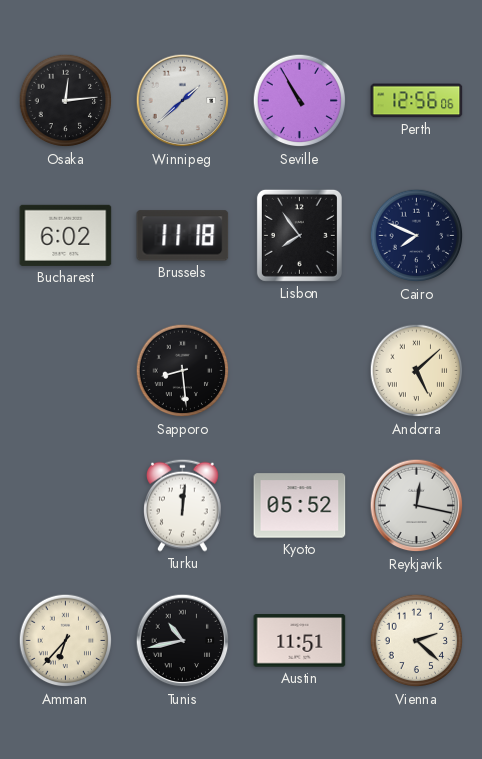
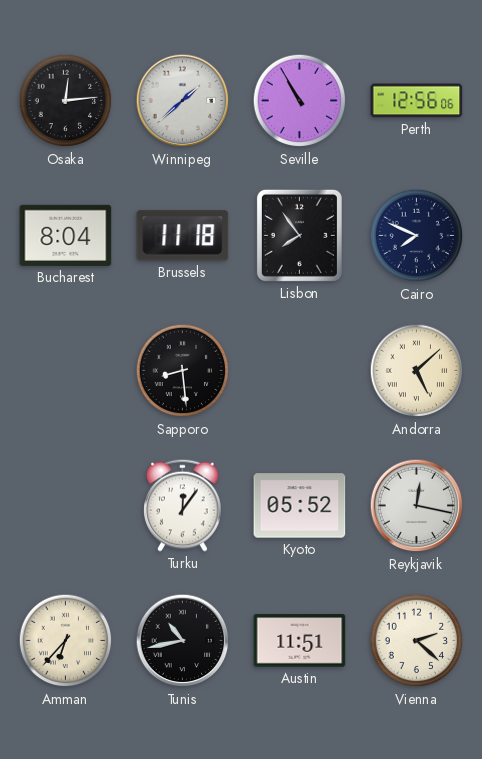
Bucharest: 6:02 -> 8:04
Turku: 12:01 -> 12:06
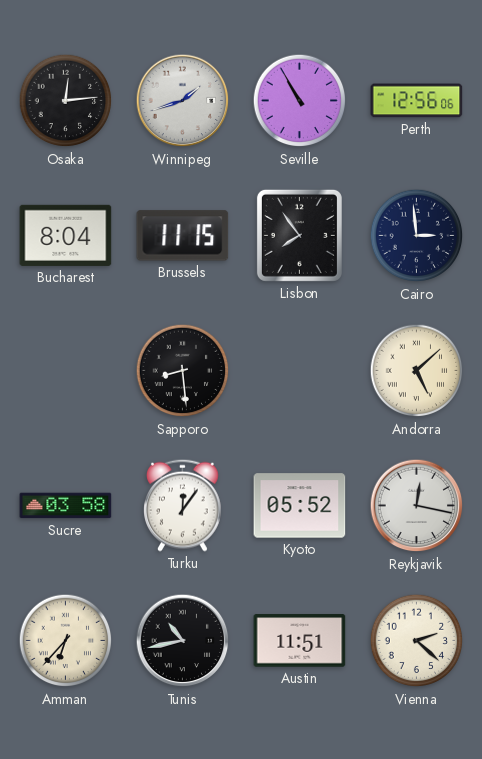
Winnipeg: 1:38 -> 1:42
Brussels: 11:18 -> 11:15
Cairo: 7:49 -> 2:59
Sucre: none -> 03:58
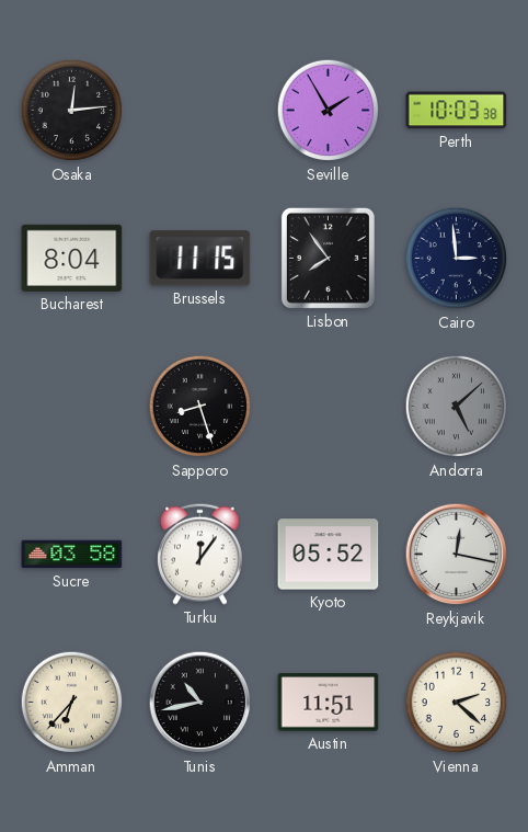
Winnipeg: 1:42 -> none
Seville: 10:55 -> 1:55
Perth: 12:56 -> 10:03
Sapporo: 8:29 -> 8:27
Andorra dial: cream -> grey
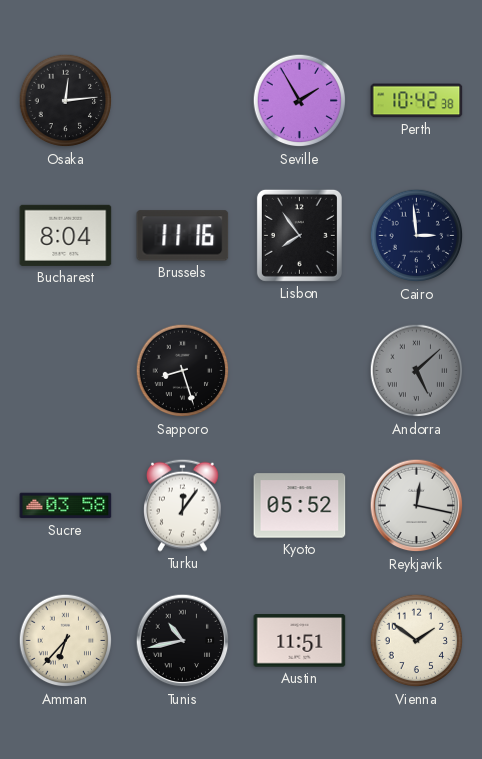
Perth: 10:03 -> 10:42
Brussels: 11:15 -> 11:16
Vienna: 2:22 -> 1:51
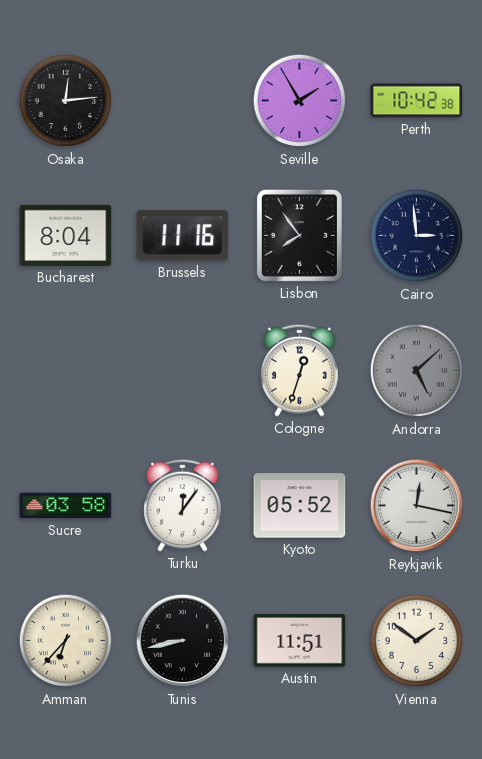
Sapporo: 8:27 -> none
Cologne: none -> 12:33
Tunis: 10:43 -> 8:43
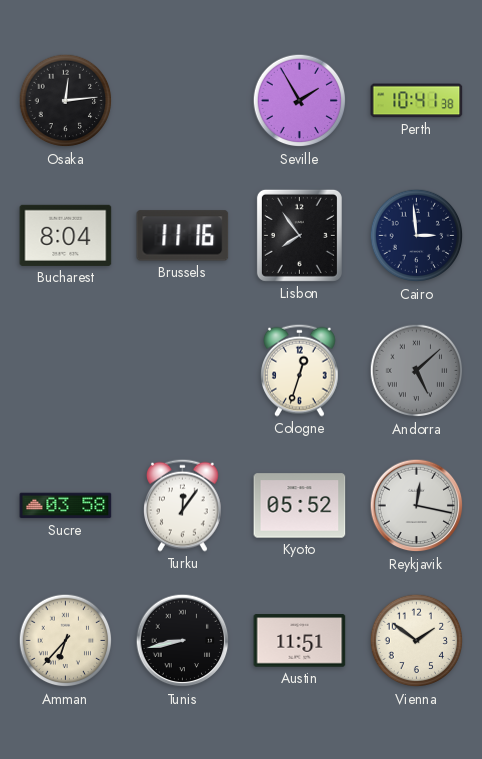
Perth: 10:42 -> 10:41
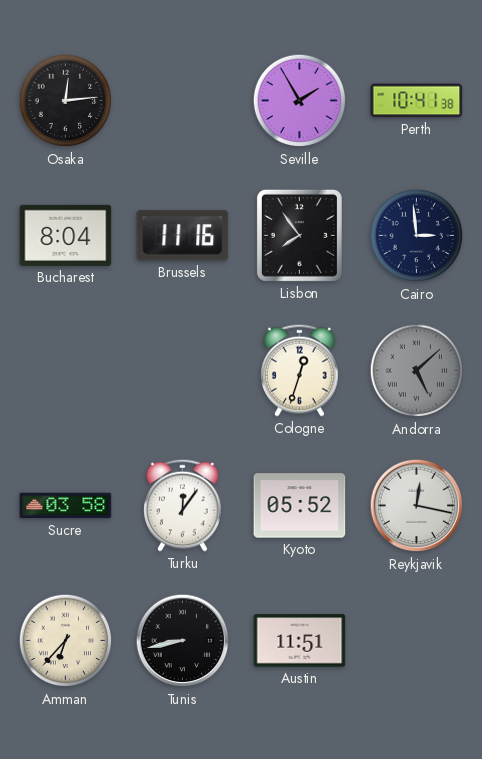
Vienna: 1:51 -> none
